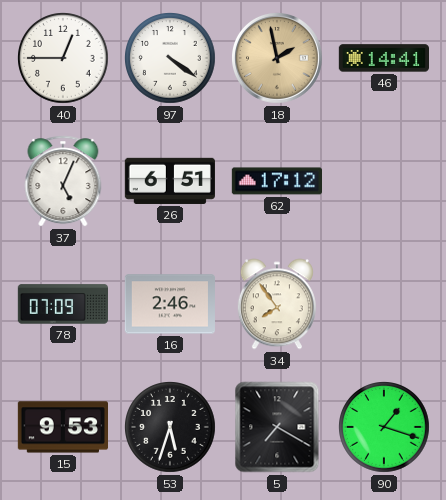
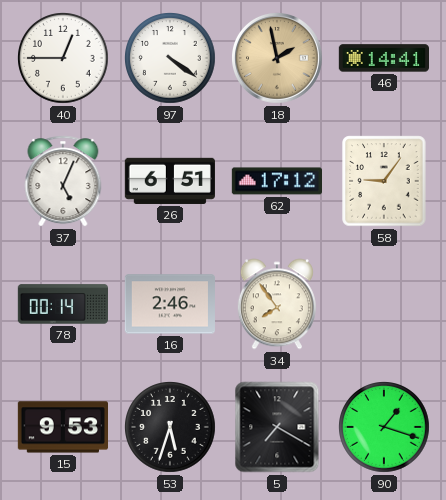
58: none -> 9:06
78: 07:09 -> 00:14
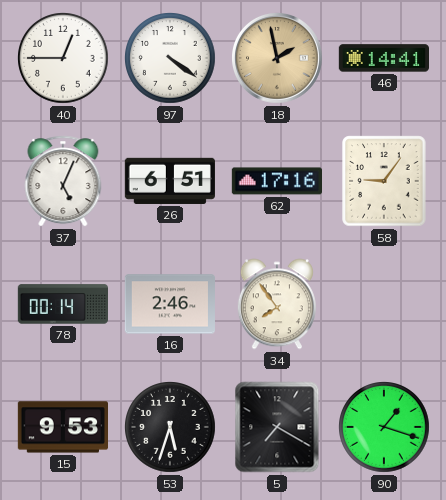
62: 17:12 -> 17:16
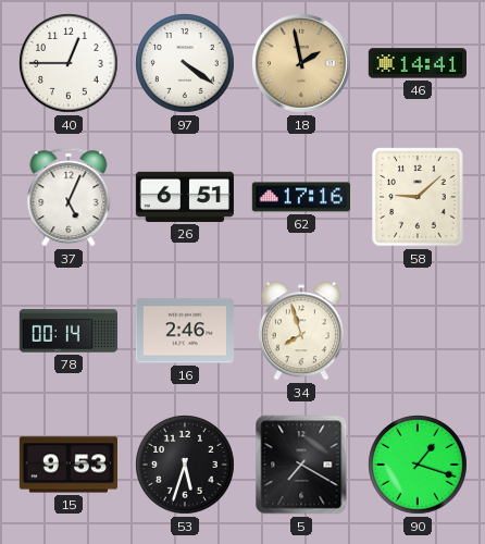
58: 9:06 -> 9:08
34: 7:54 -> 7:57
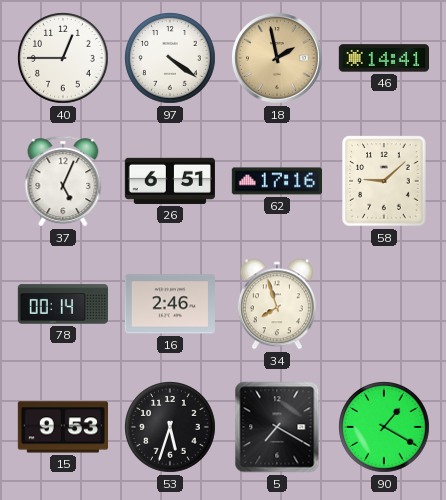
90: 1:18 -> 1:20
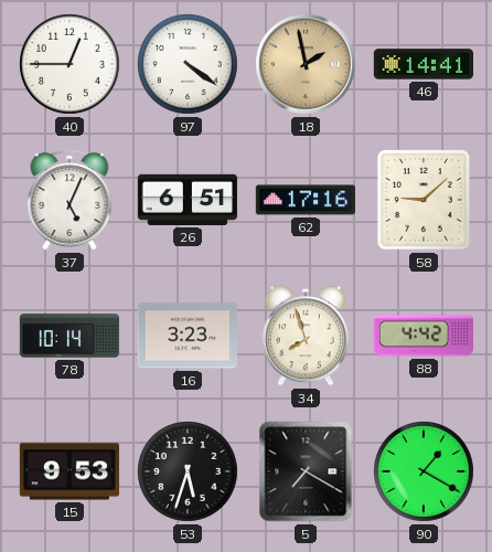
78: 00:14 -> 10:14
16: 2:46 -> 3:23
88: none -> 4:42
